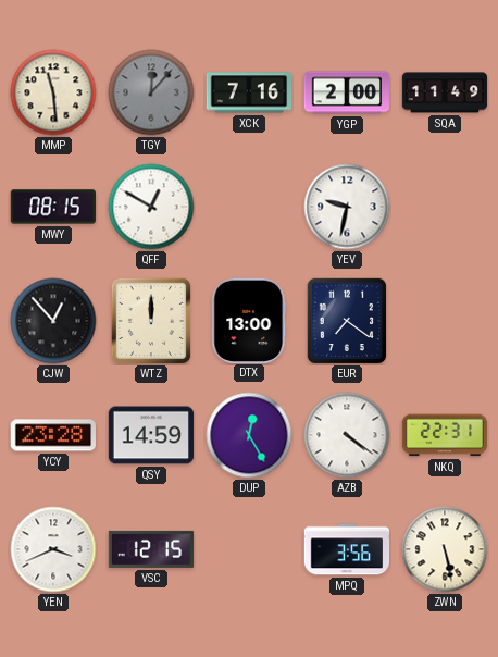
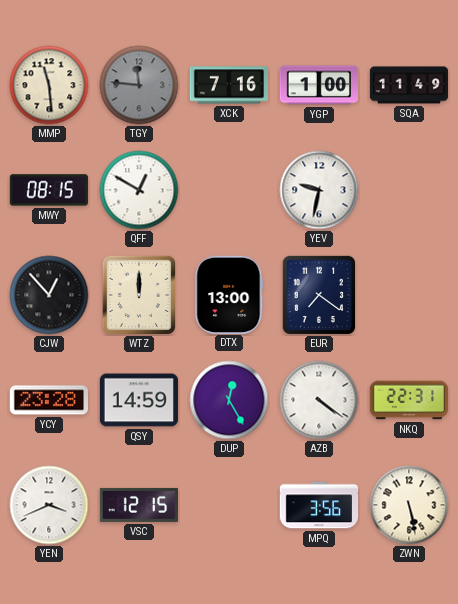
TGY: 12:07 -> 11:46
YGP: 2:00 -> 1:00
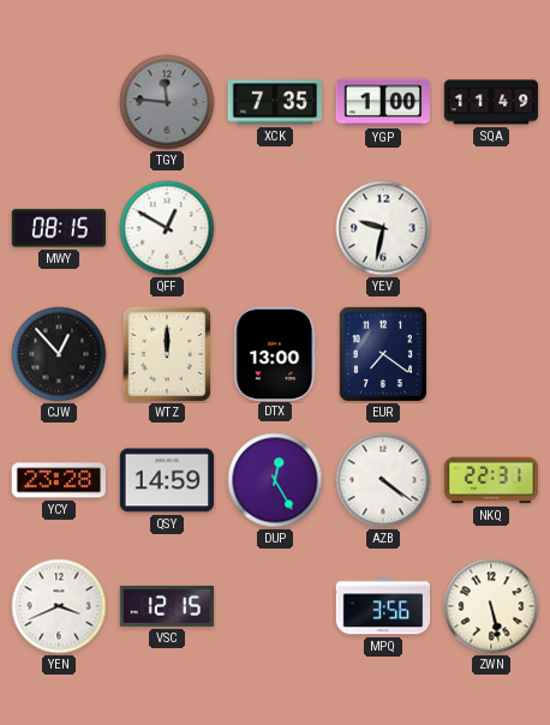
MMP: 11:29 -> none
XCK: 7:16 -> 7:35
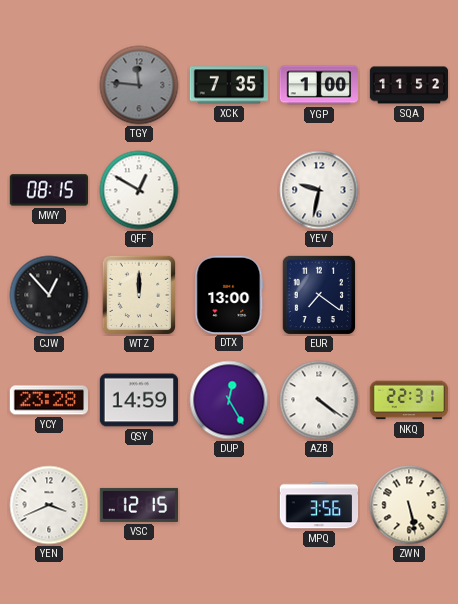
SQA: 11:49 -> 11:52
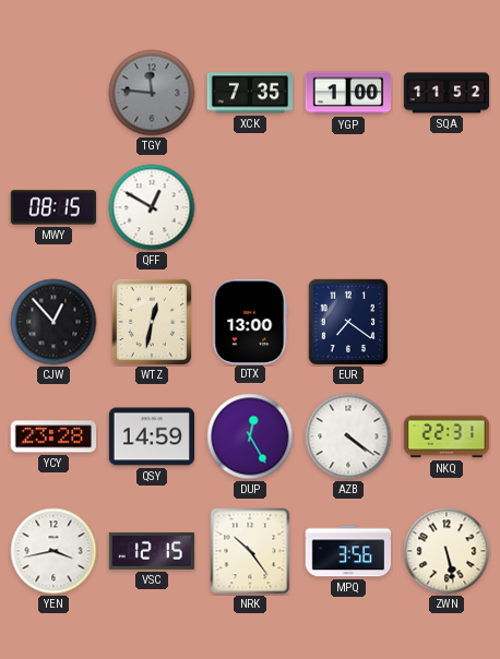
YEV: 9:32 -> none
WTZ: 12:00 -> 12:32
YEN: 3:41 -> 3:43
NRK: none -> 10:24
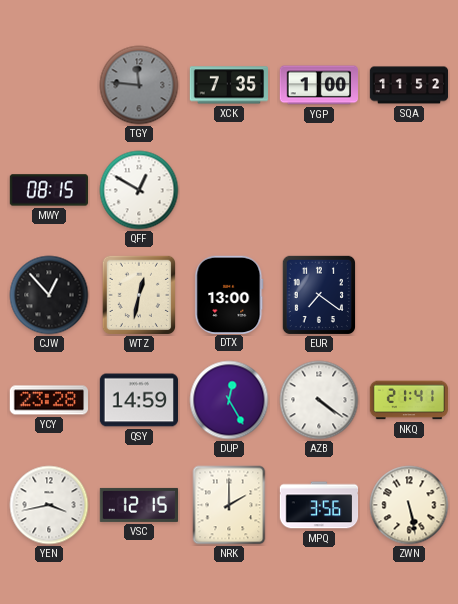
NKQ: 22:31 -> 21:41
NRK: 10:24 -> 2:00
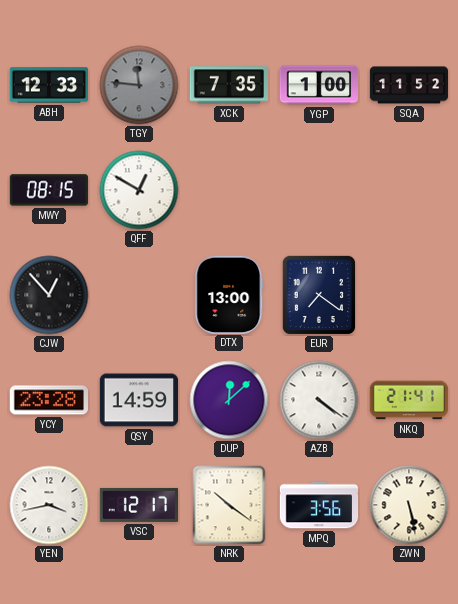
ABH: none -> 12:33
WTZ: 12:32 -> none
DUP: 12:25 -> 12:08
VSC: 12:15 -> 12:17
NRK: 2:00 -> 10:21
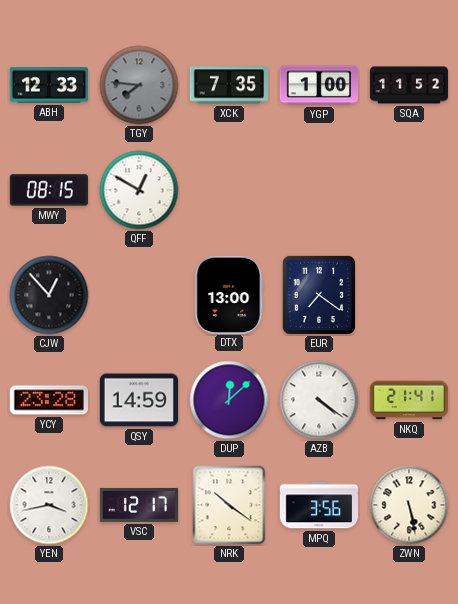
TGY: 11:46 -> 7:46
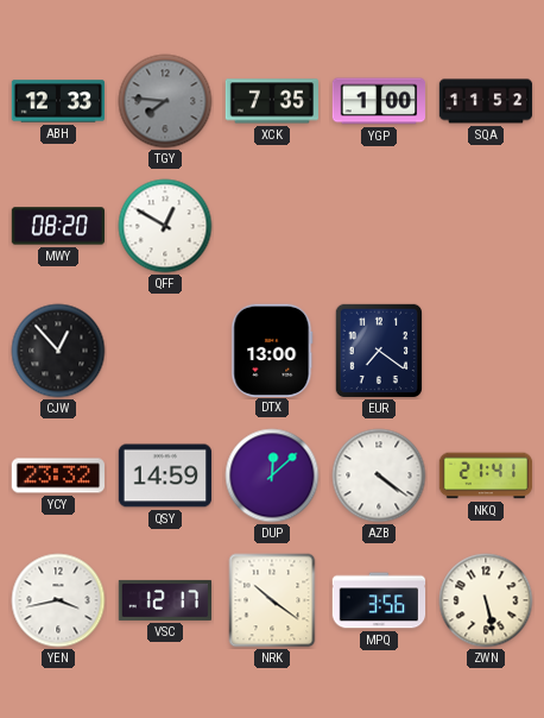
MWY: 08:15 -> 08:20
YCY: 23:28 -> 23:32
